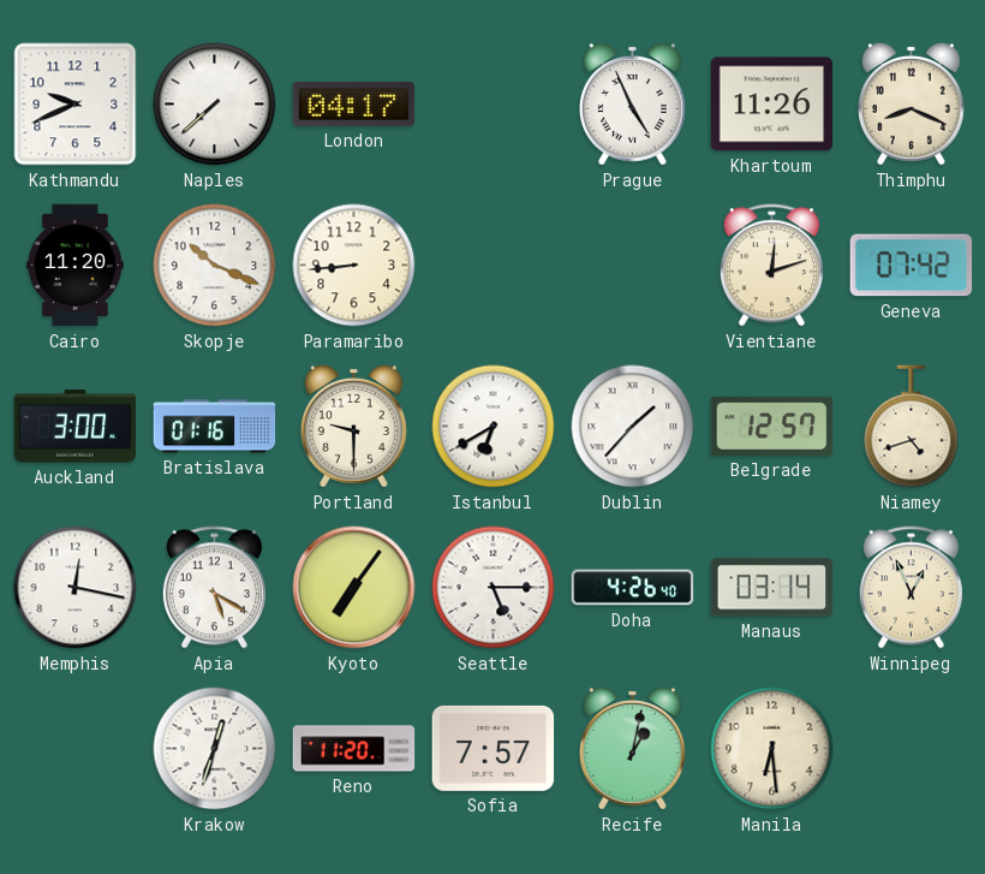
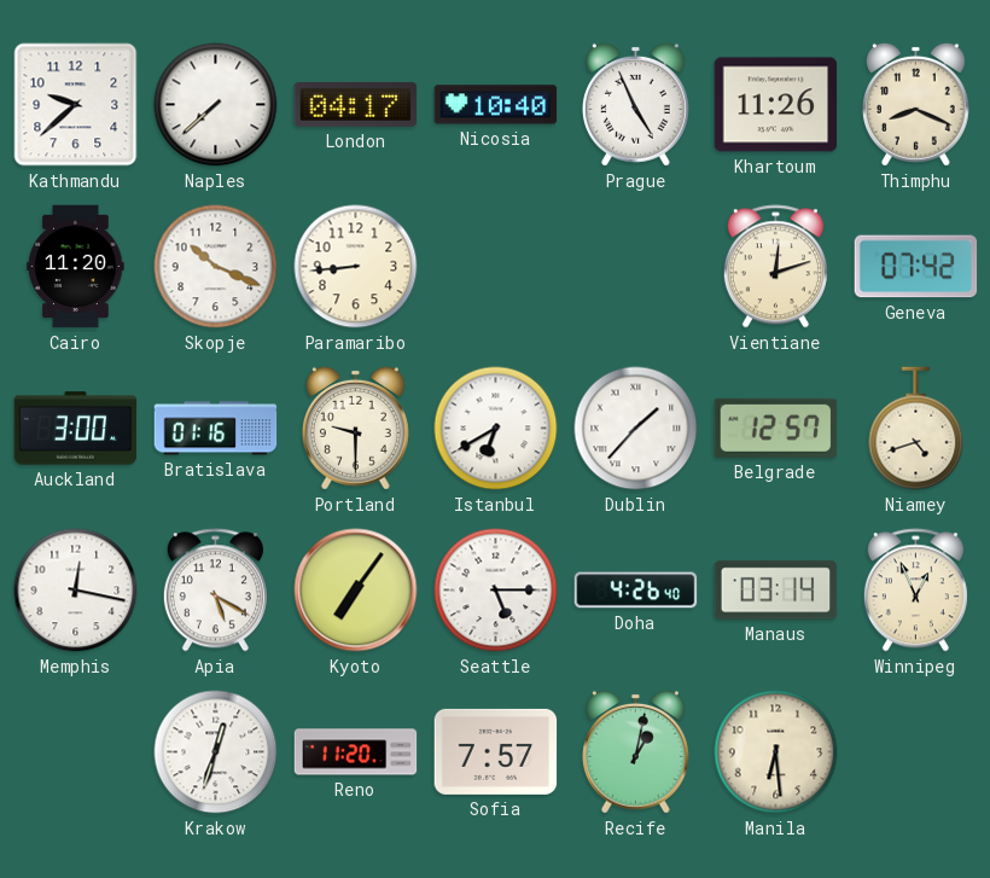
Kathmandu: 9:41 -> 9:38
Nicosia: none -> 10:40
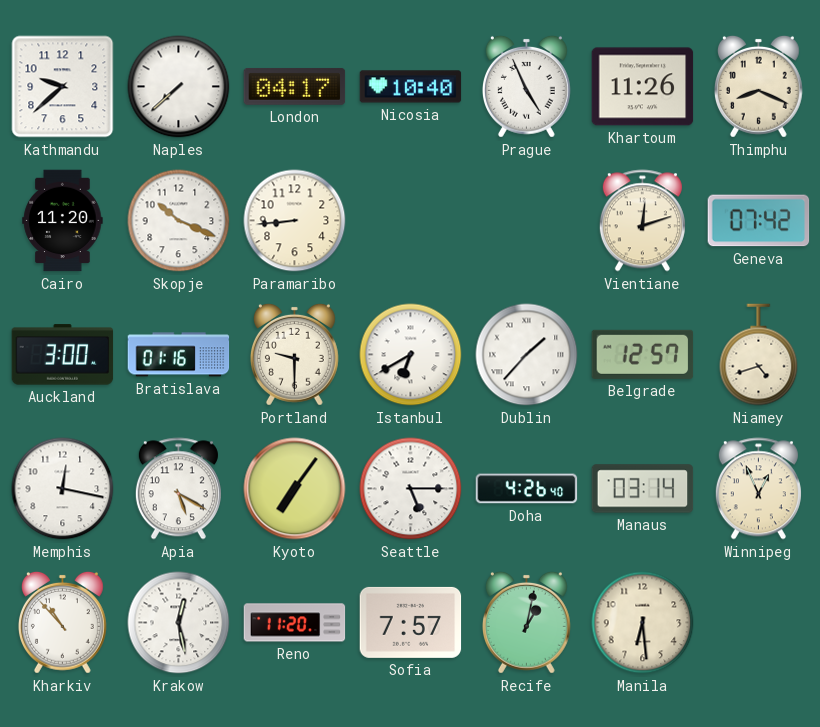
Kharkiv: none -> 10:53
Krakow: 12:33 -> 12:28
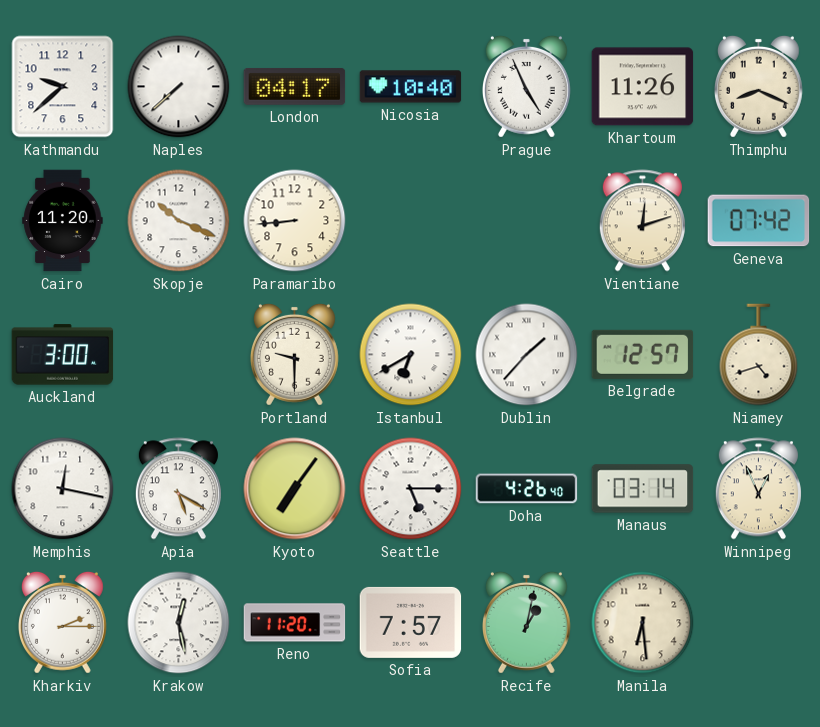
Bratislava: 01:16 -> none
Kharkiv: 10:53 -> 2:15
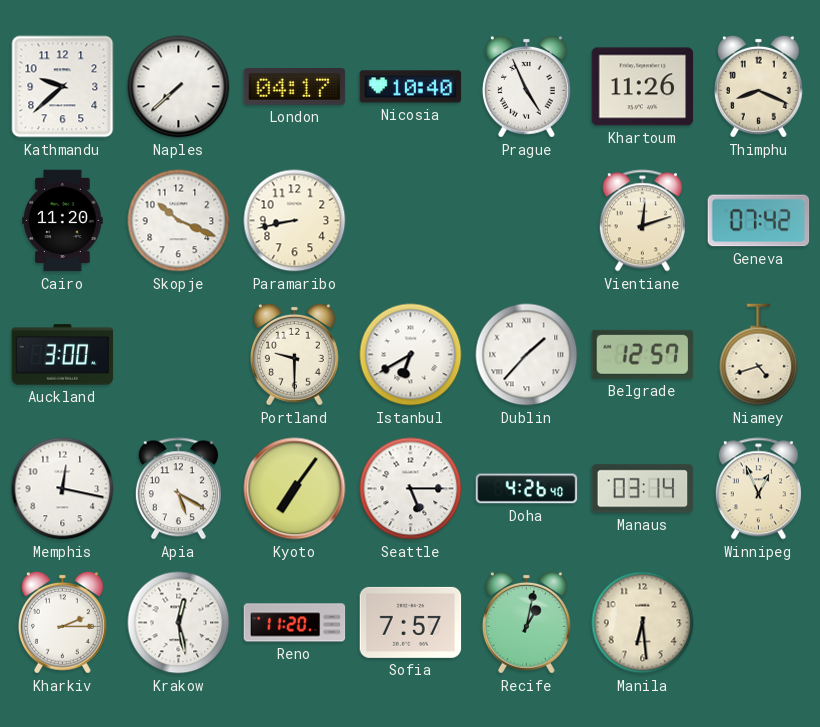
Paramaribo: 8:44 -> 8:43
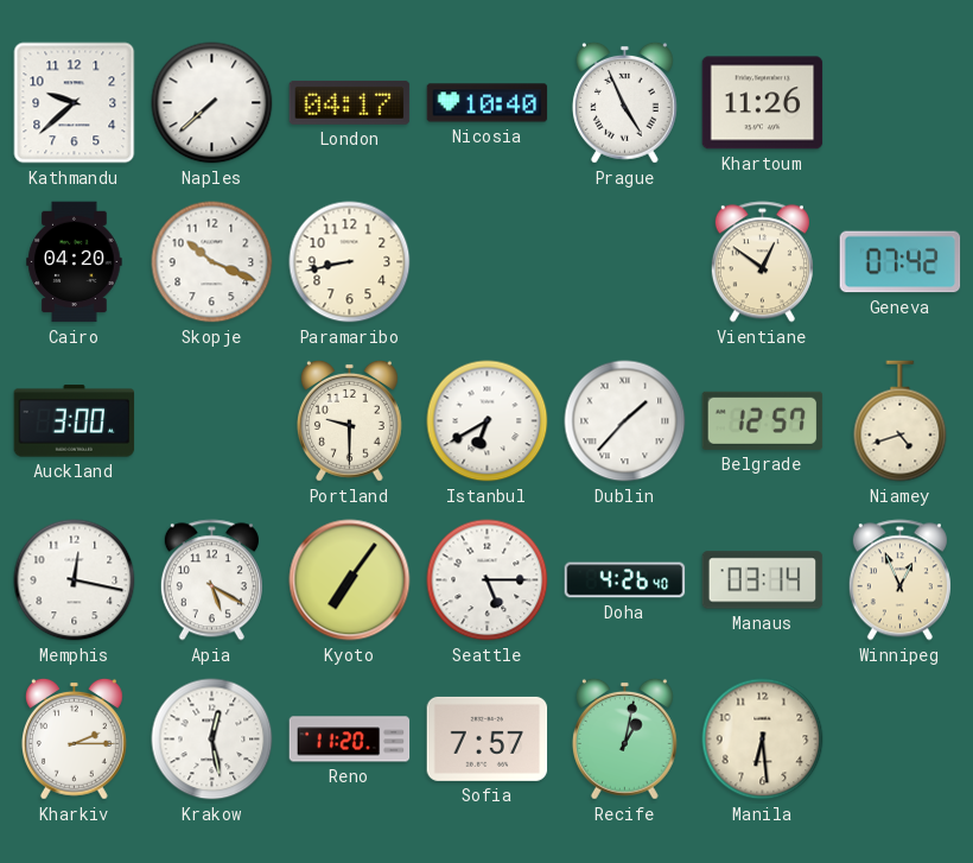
Thimphu: 8:19 -> none
Cairo: 11:20 -> 04:20
Vientiane: 12:12 -> 12:51
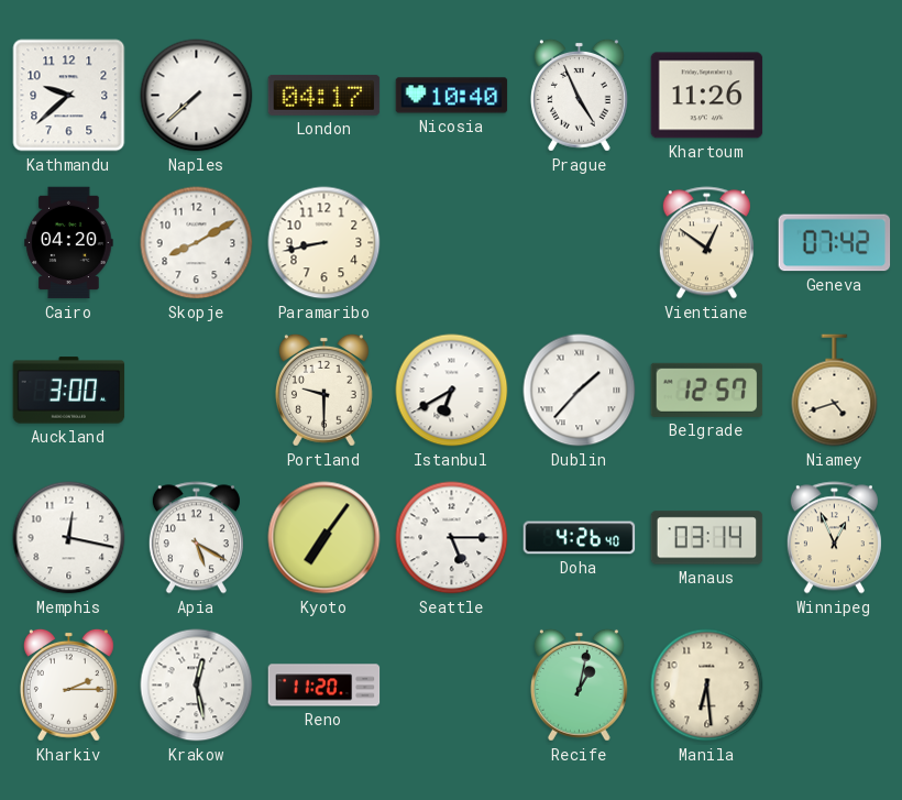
Skopje: 10:19 -> 8:10
Sofia: 7:57 -> none
